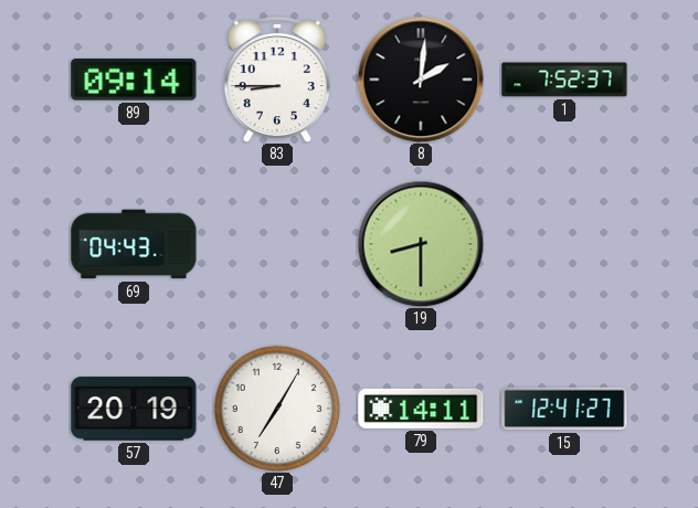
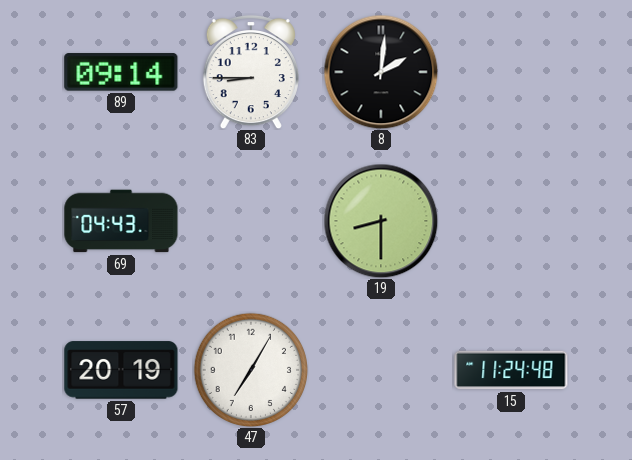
1: 7:52 -> none
79: 14:11 -> none
15: 12:41 -> 11:24
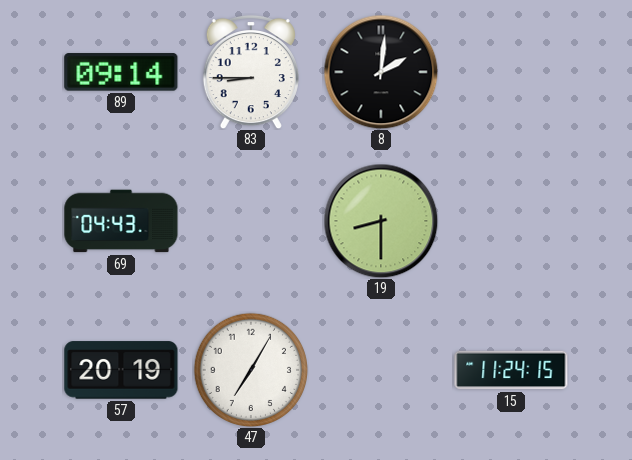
15: 11:24:48 -> 11:24:15
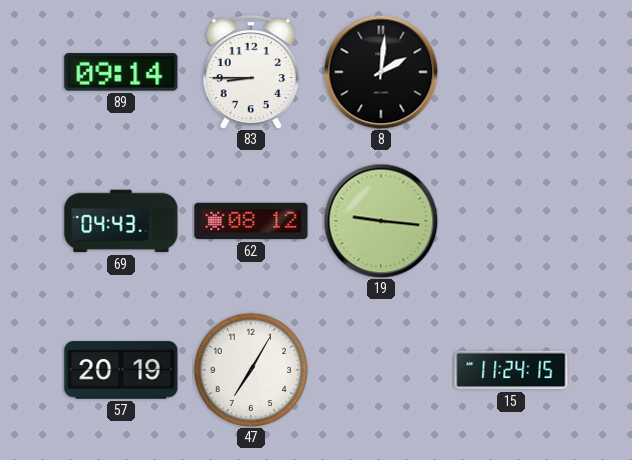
62: none -> 08:12
19: 8:30 -> 9:16
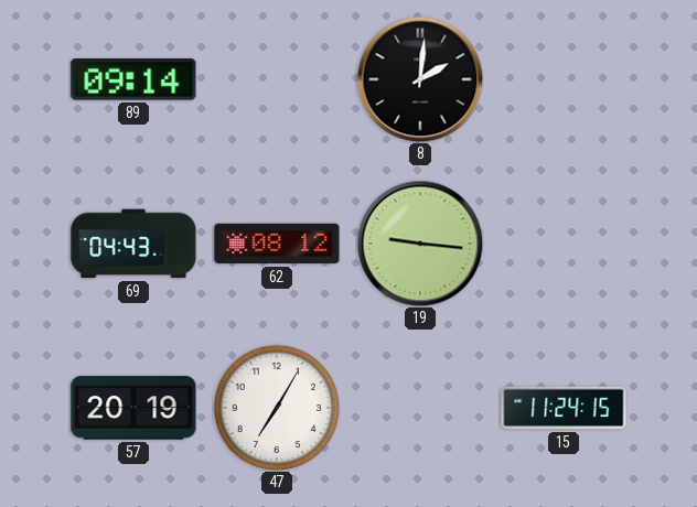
83: 8:45 -> none
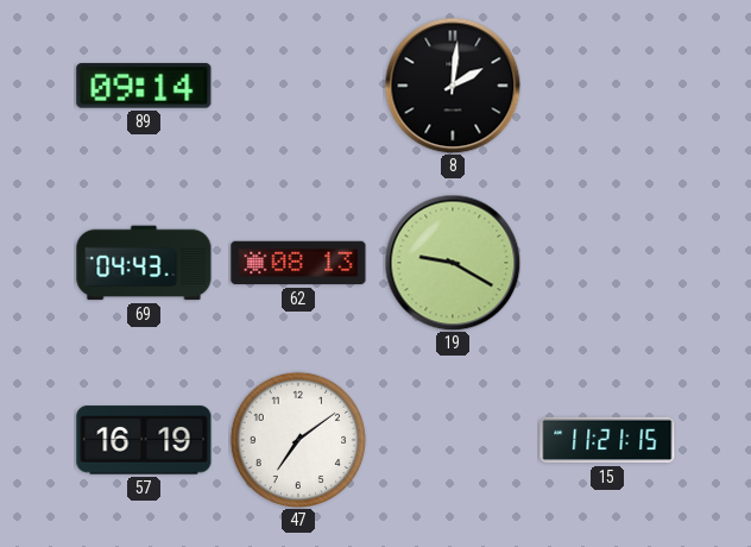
62: 08:12 -> 08:13
19: 9:16 -> 9:20
57: 20:19 -> 16:19
47: 7:05 -> 7:09
15: 11:24 -> 11:21
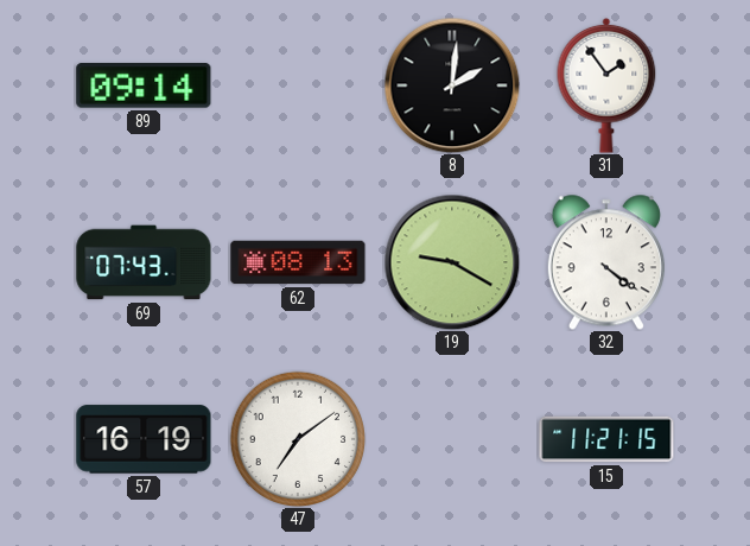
31: none -> 1:54
69: 04:43 -> 07:43
32: none -> 4:21
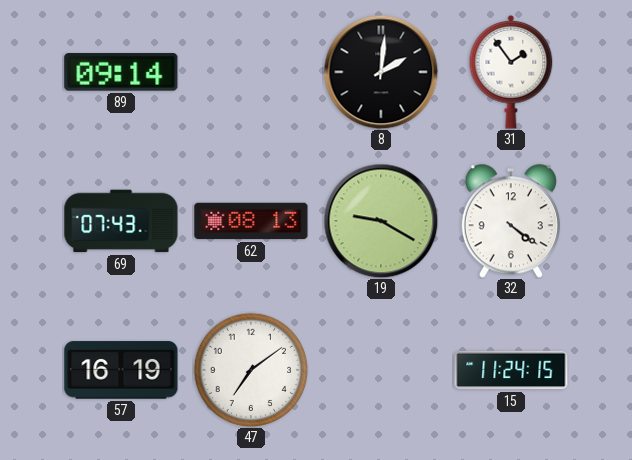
15: 11:21 -> 11:24
